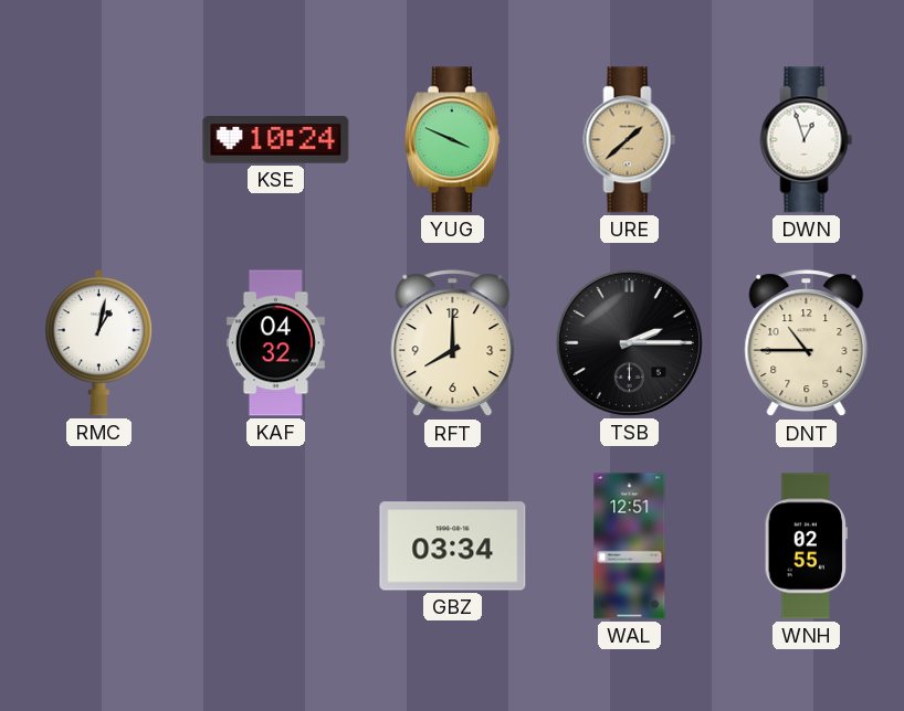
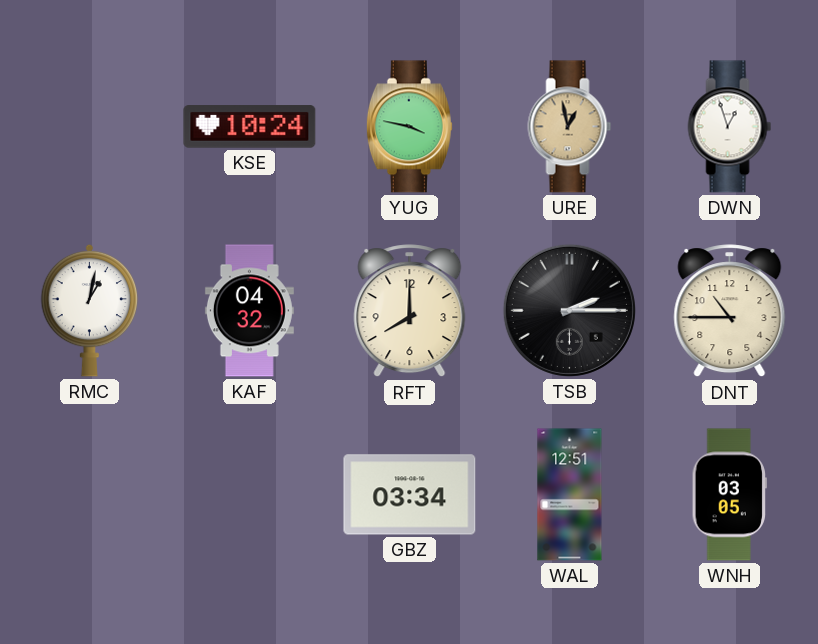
YUG: 3:49 -> 3:47
URE: 1:38 -> 12:58
WNH: 02:55 -> 03:05
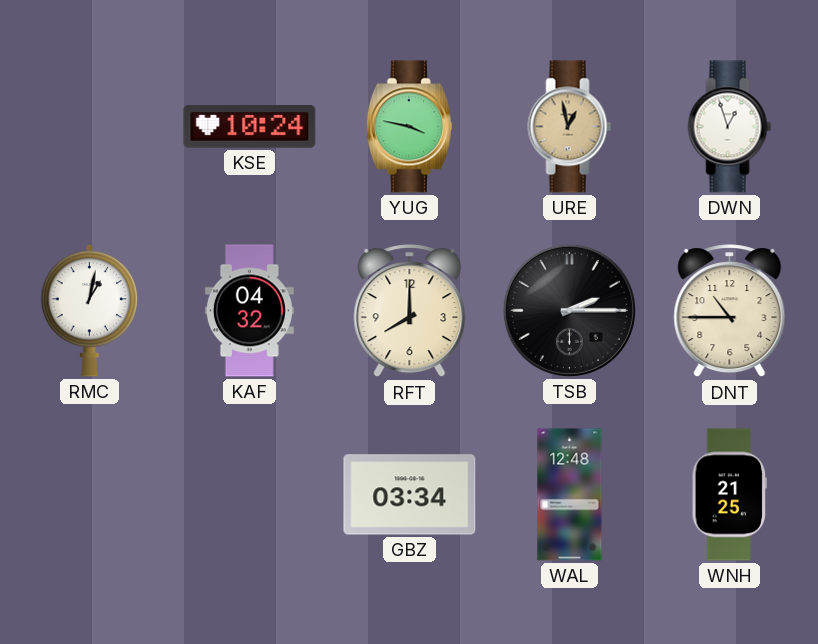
WAL: 12:51 -> 12:48
WNH: 03:05 -> 21:25
